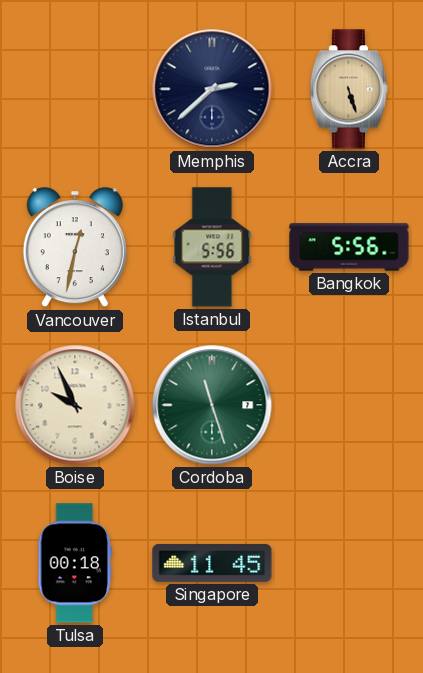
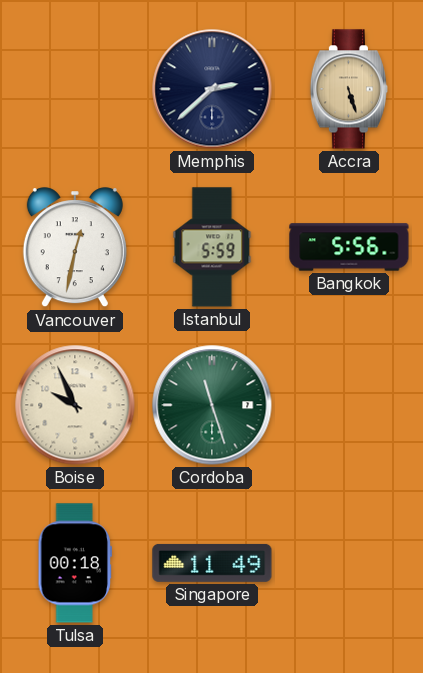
Istanbul: 5:56 -> 5:59
Singapore: 11:45 -> 11:49
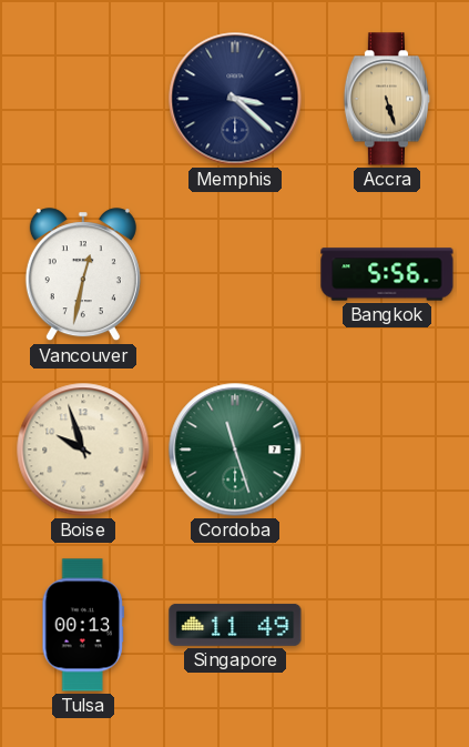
Memphis: 2:38 -> 3:22
Istanbul: 5:59 -> none
Boise: 9:56 -> 9:57
Tulsa: 00:18 -> 00:13
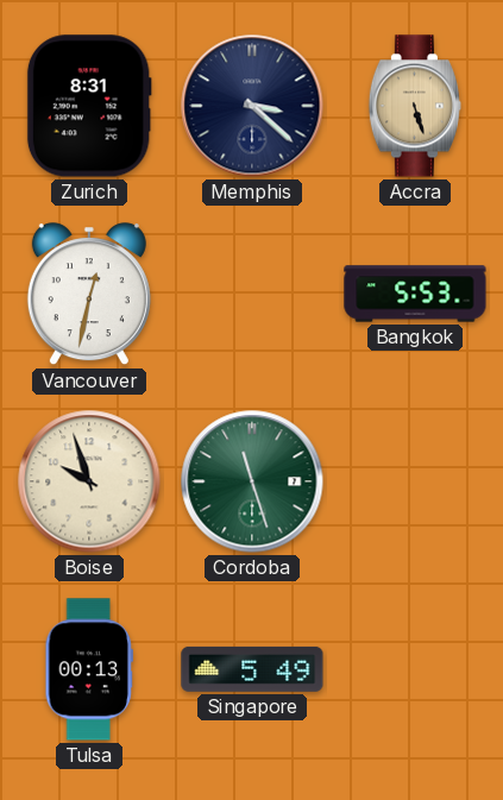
Zurich: none -> 8:31
Bangkok: 5:56 -> 5:53
Singapore: 11:49 -> 5:49
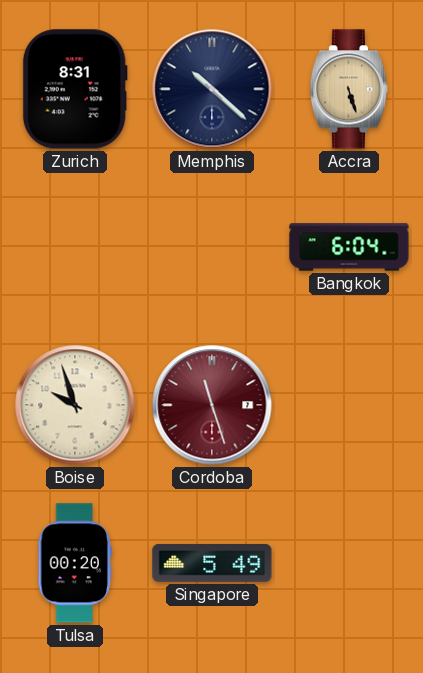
Memphis: 3:22 -> 10:22
Vancouver: 12:32 -> none
Bangkok: 5:53 -> 6:04
Cordoba dial: green -> burgundy
Tulsa: 00:13 -> 00:20
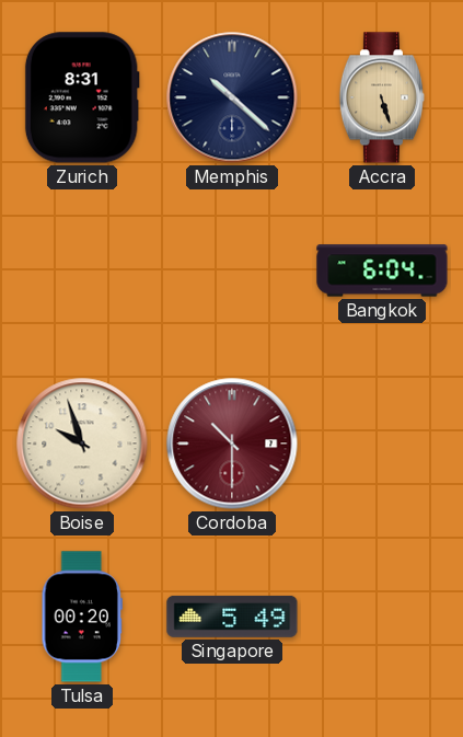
Cordoba: 11:27 -> 10:30
